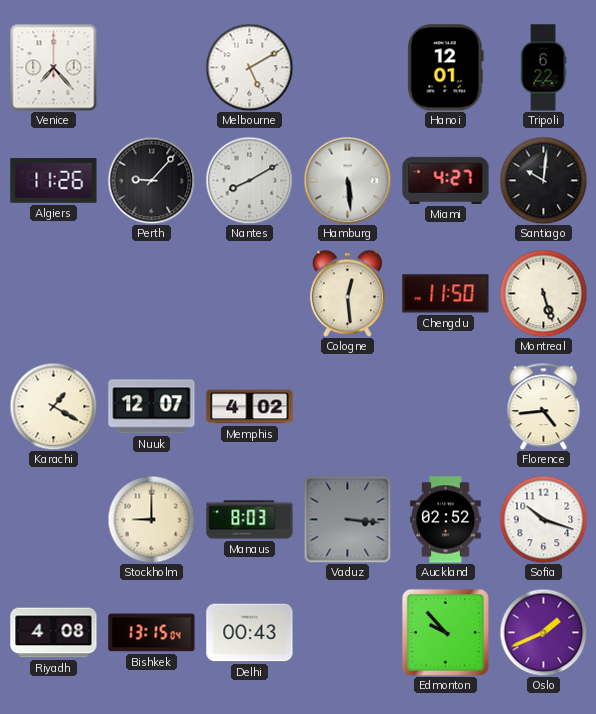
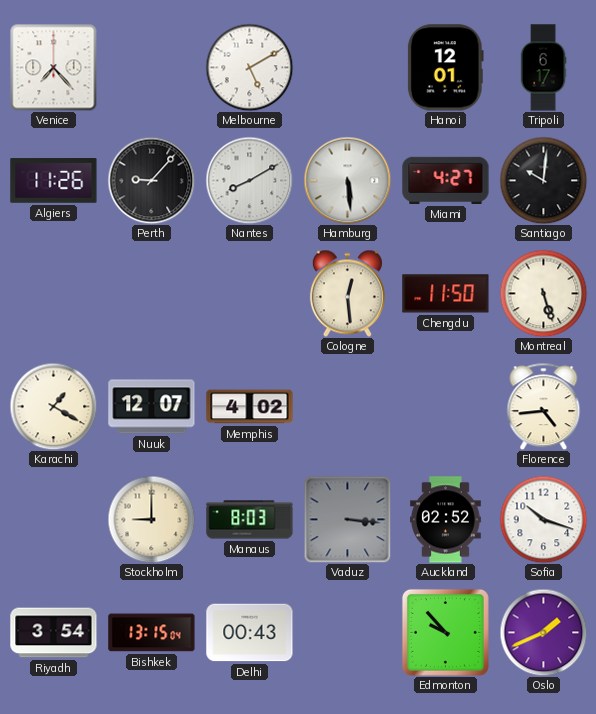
Tripoli: 6:22 -> 6:17
Riyadh: 4:08 -> 3:54
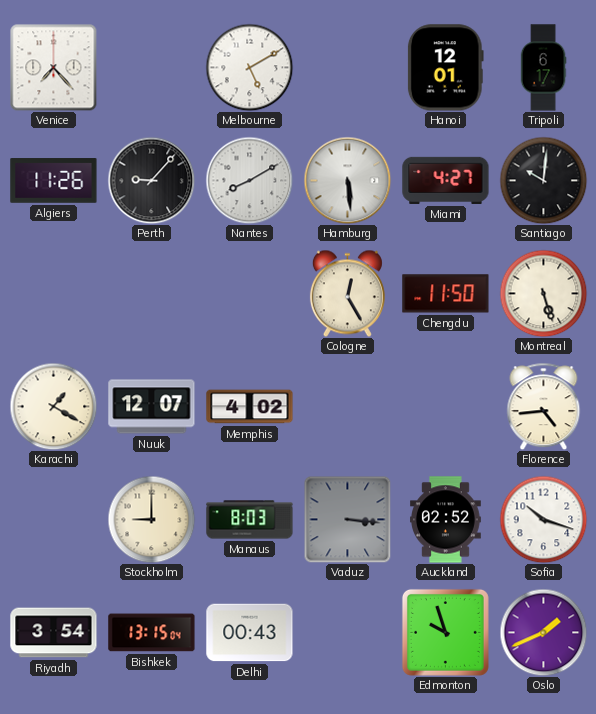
Cologne: 12:29 -> 12:25
Edmonton: 9:53 -> 9:57
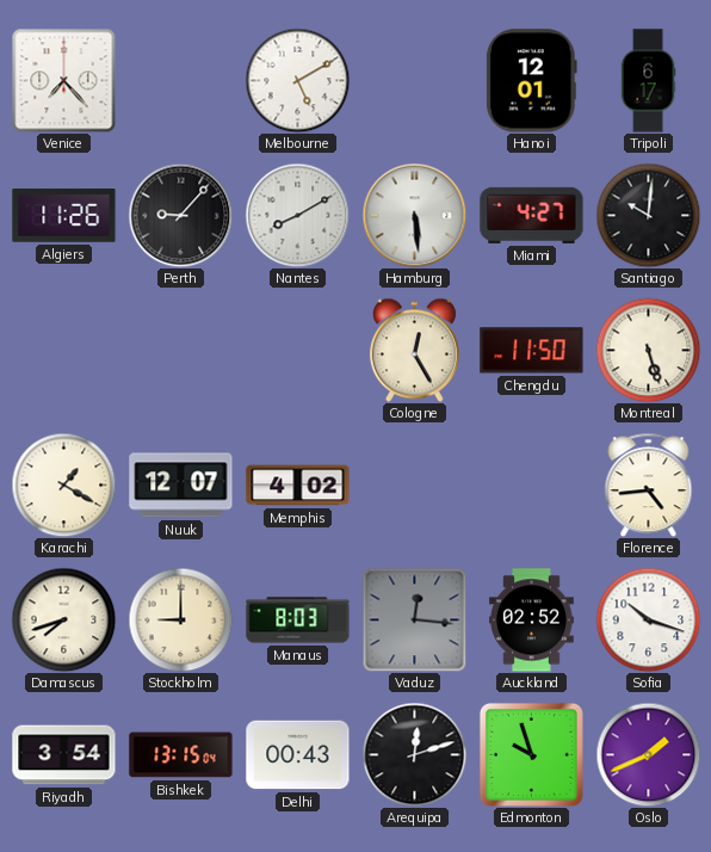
Damascus: none -> 7:42
Vaduz: 3:16 -> 12:16
Arequipa: none -> 12:12
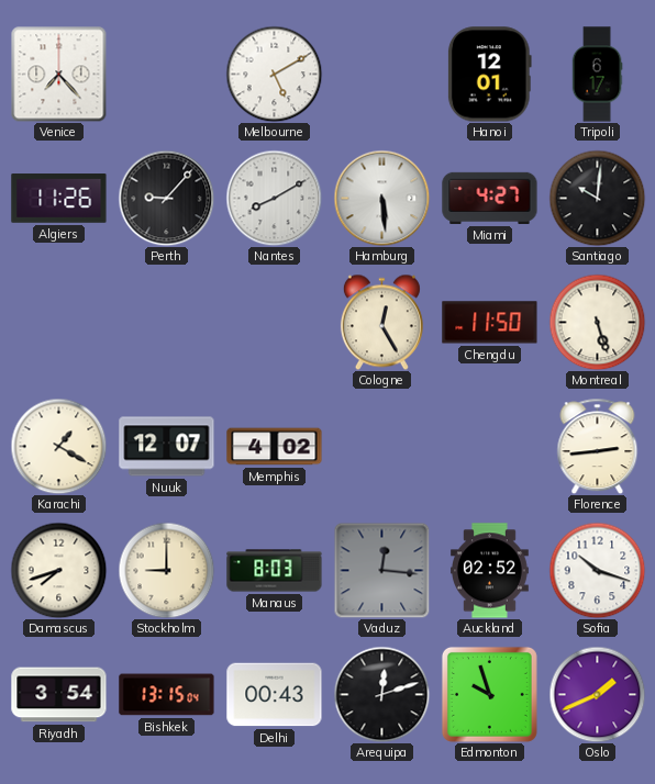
Florence: 4:44 -> 2:44
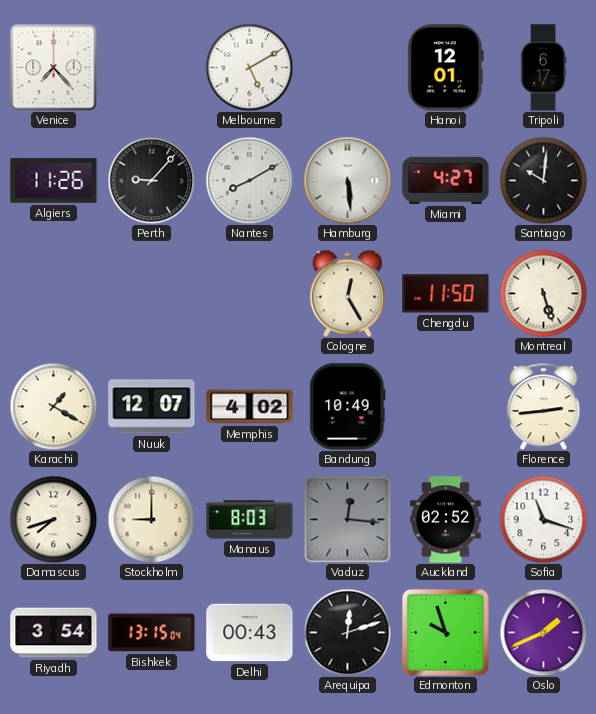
Bandung: none -> 10:49
Sofia: 10:18 -> 11:18
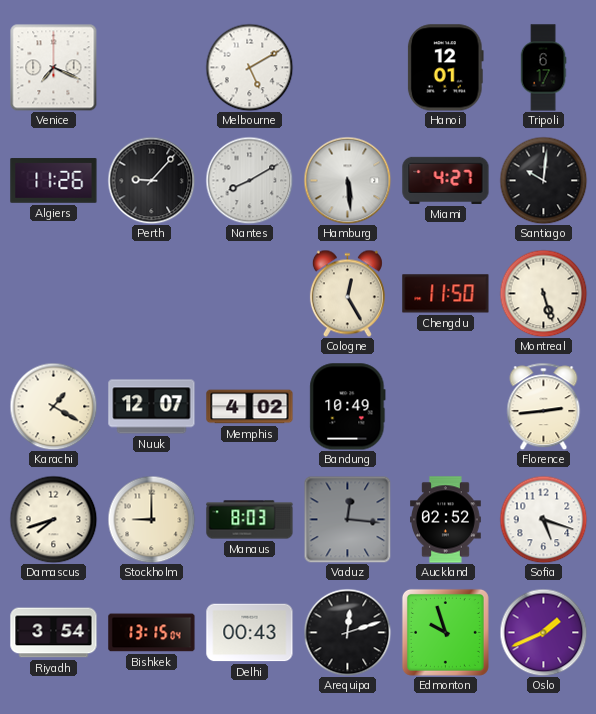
Venice: 7:23 -> 7:19
Sofia: 11:18 -> 5:18
